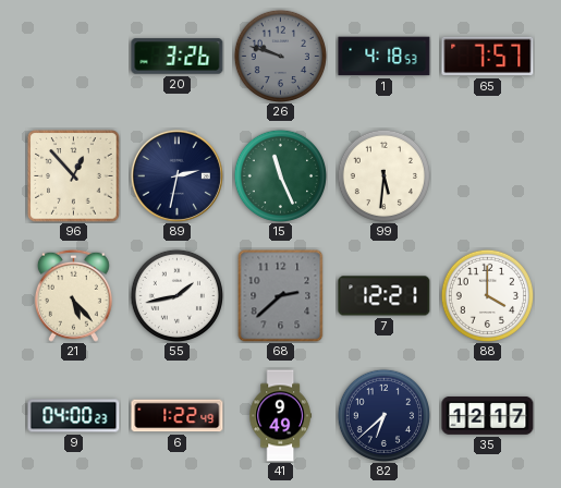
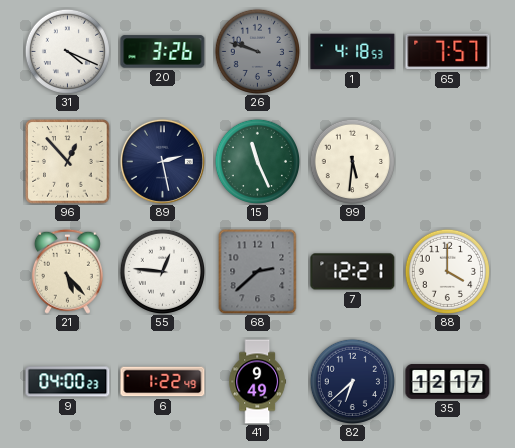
31: none -> 4:19
89: 2:32 -> 2:28
55: 1:43 -> 12:46
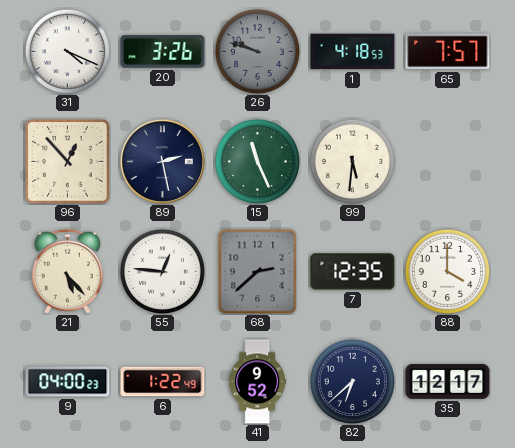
7: 12:21 -> 12:35
41: 9:49 -> 9:52
